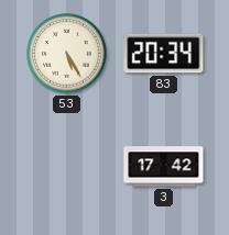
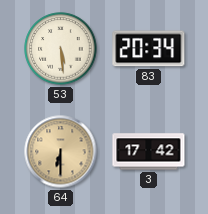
53: 5:25 -> 5:29
64: none -> 6:30
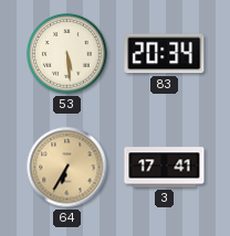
64: 6:30 -> 6:35
3: 17:42 -> 17:41
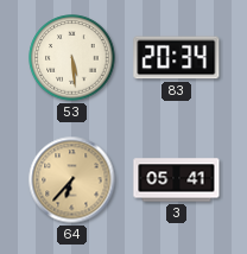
64: 6:35 -> 6:37
3: 17:41 -> 05:41
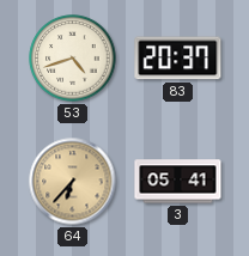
53: 5:29 -> 4:42
83: 20:34 -> 20:37
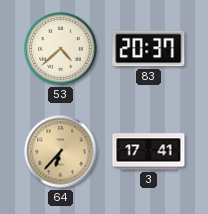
53: 4:42 -> 4:38
3: 05:41 -> 17:41
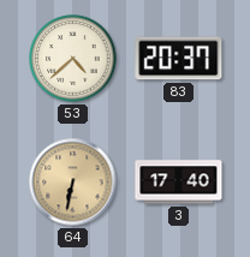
64: 6:37 -> 6:32
3: 17:41 -> 17:40
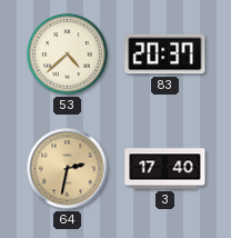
64: 6:32 -> 2:32
